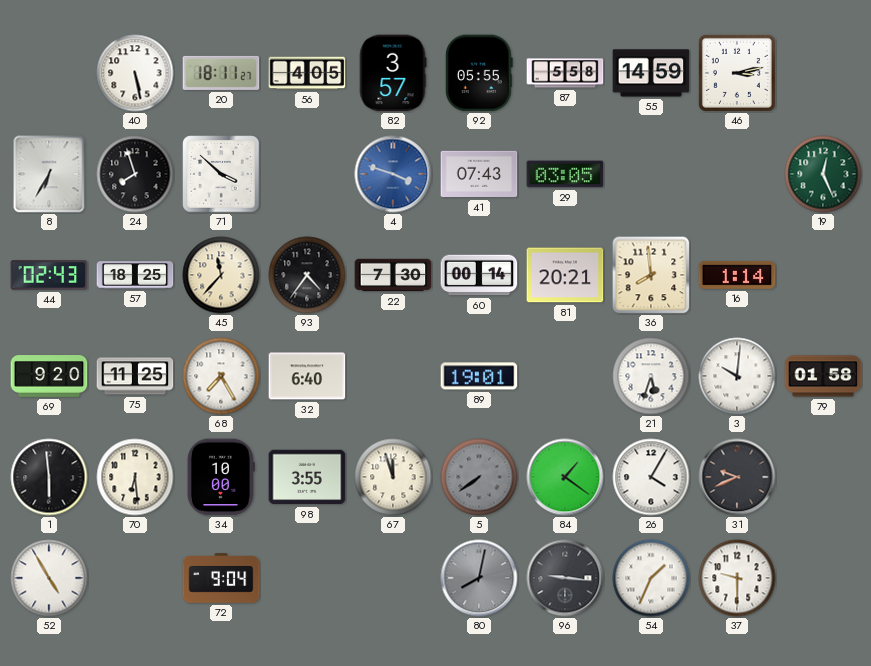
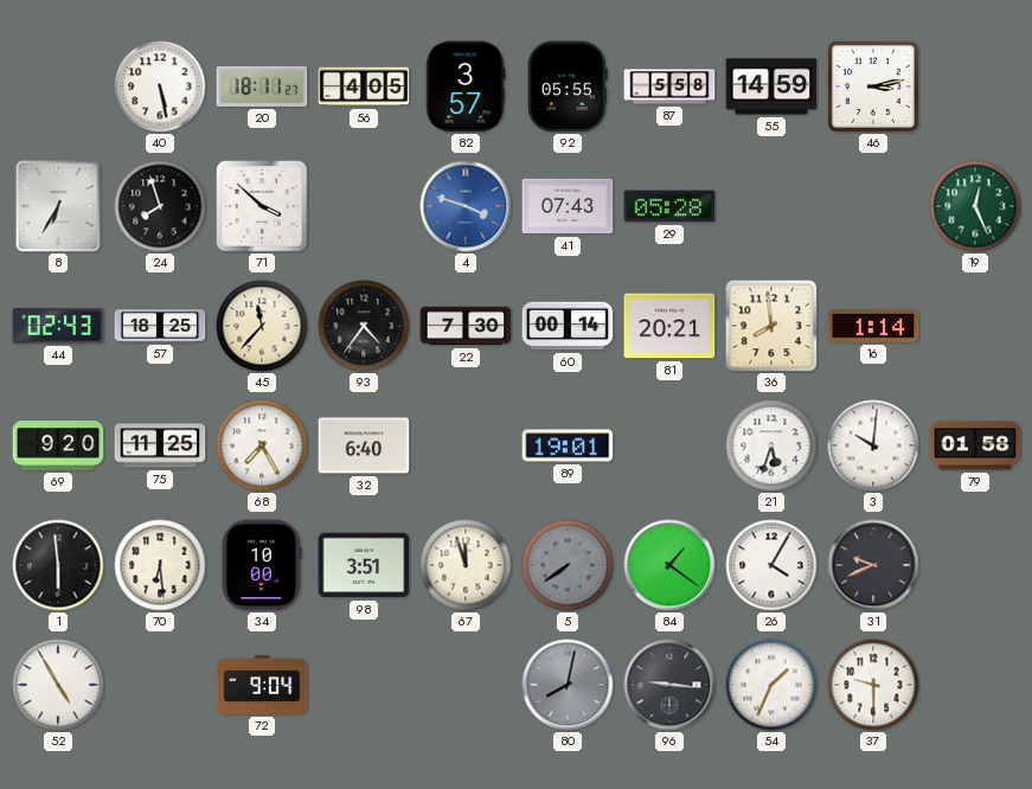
29: 03:05 -> 05:28
98: 3:55 -> 3:51
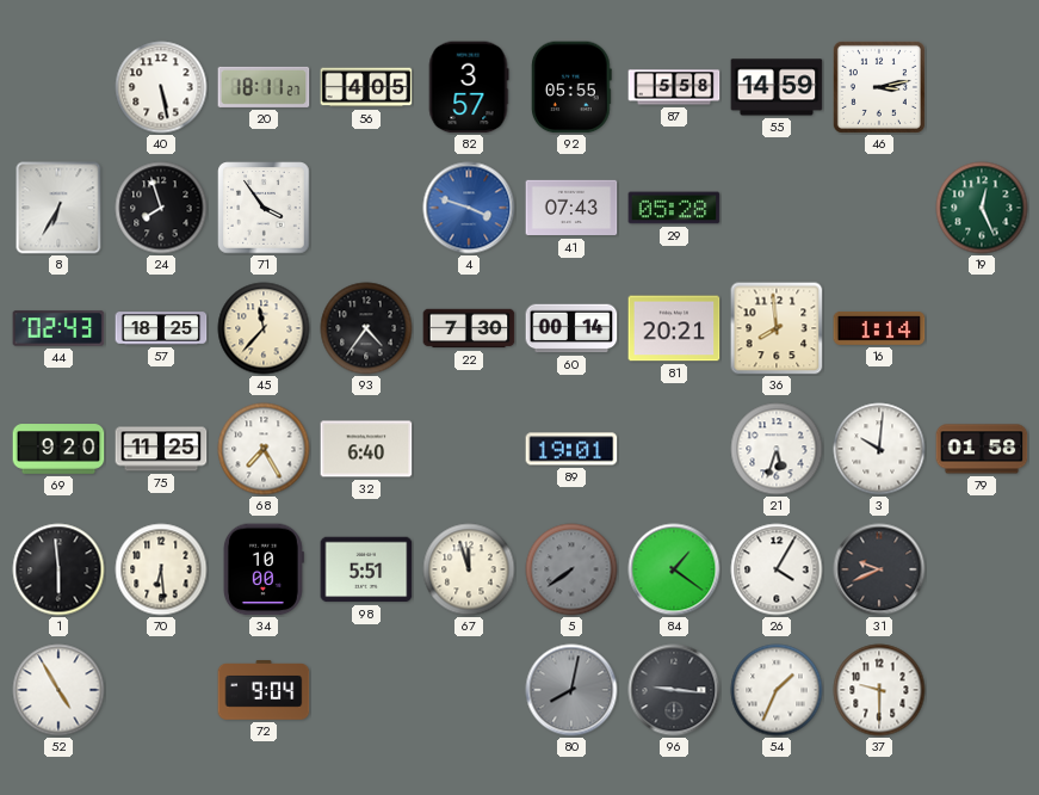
71: 3:52 -> 3:54
98: 3:51 -> 5:51
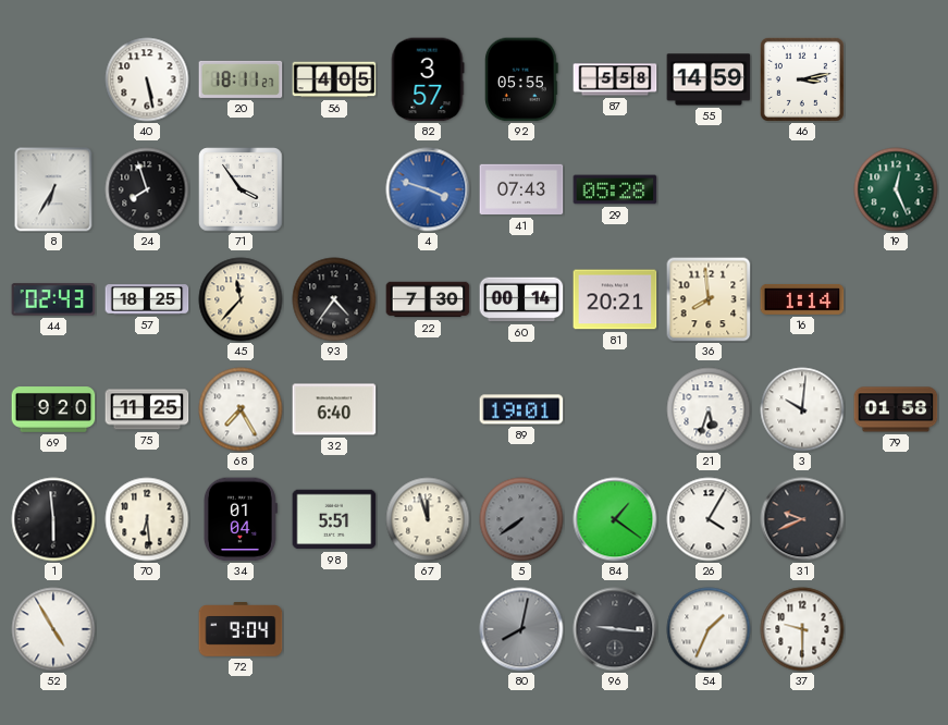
34: 10:00 -> 01:04
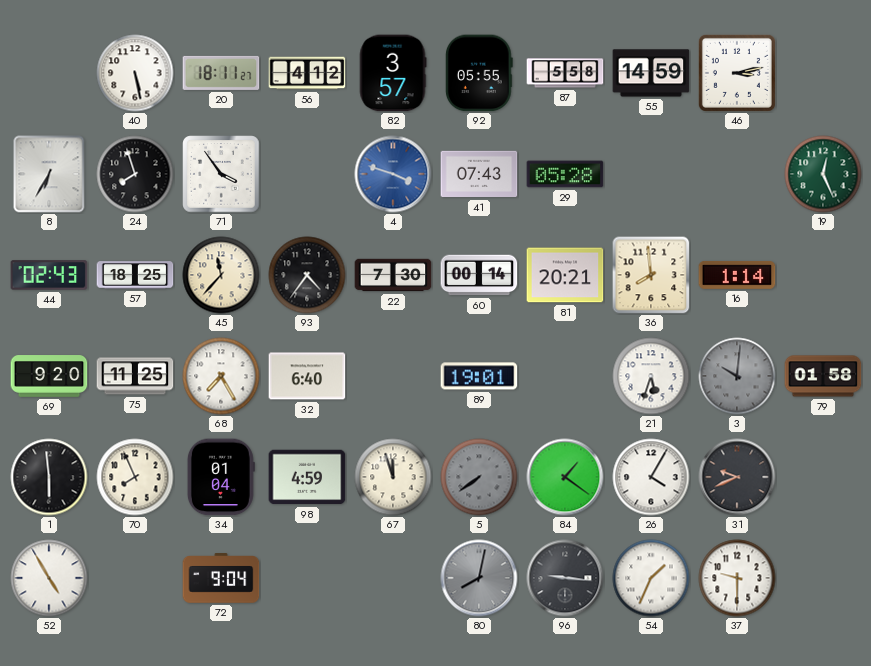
56: 4:05 -> 4:12
3 dial: white -> grey
70: 6:29 -> 7:56
98: 5:51 -> 4:59
